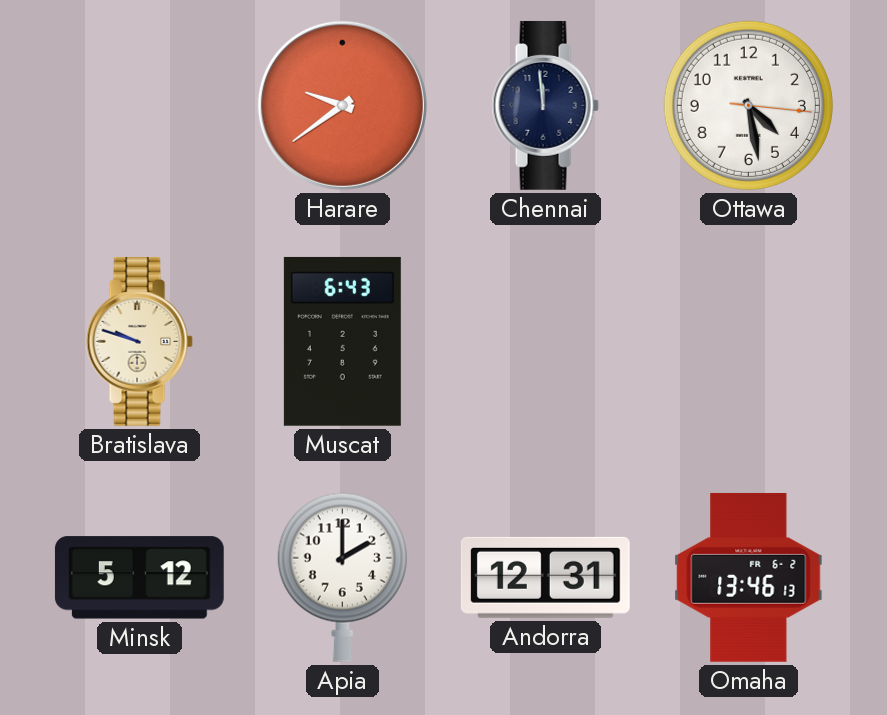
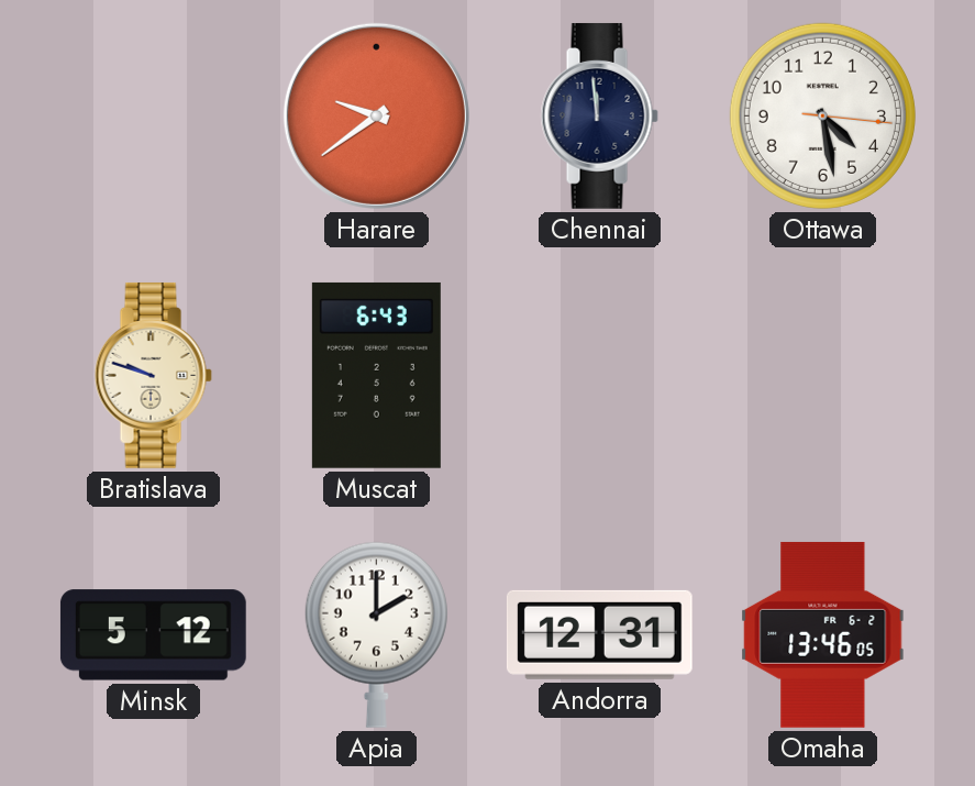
Omaha: 13:46:13 -> 13:46:05
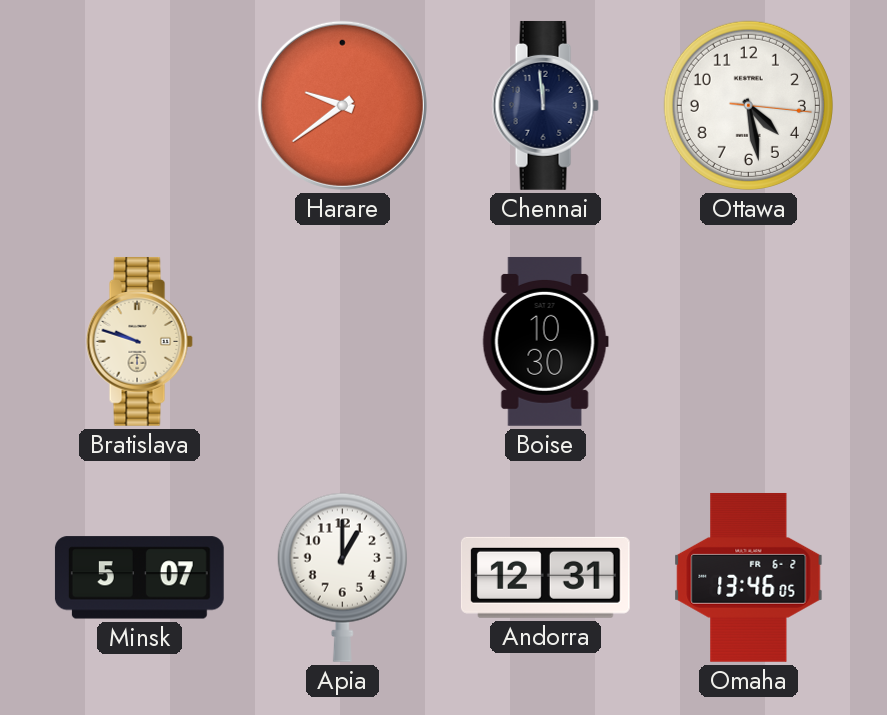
Muscat: 6:43 -> none
Boise: none -> 10:30
Minsk: 5:12 -> 5:07
Apia: 2:00 -> 1:00
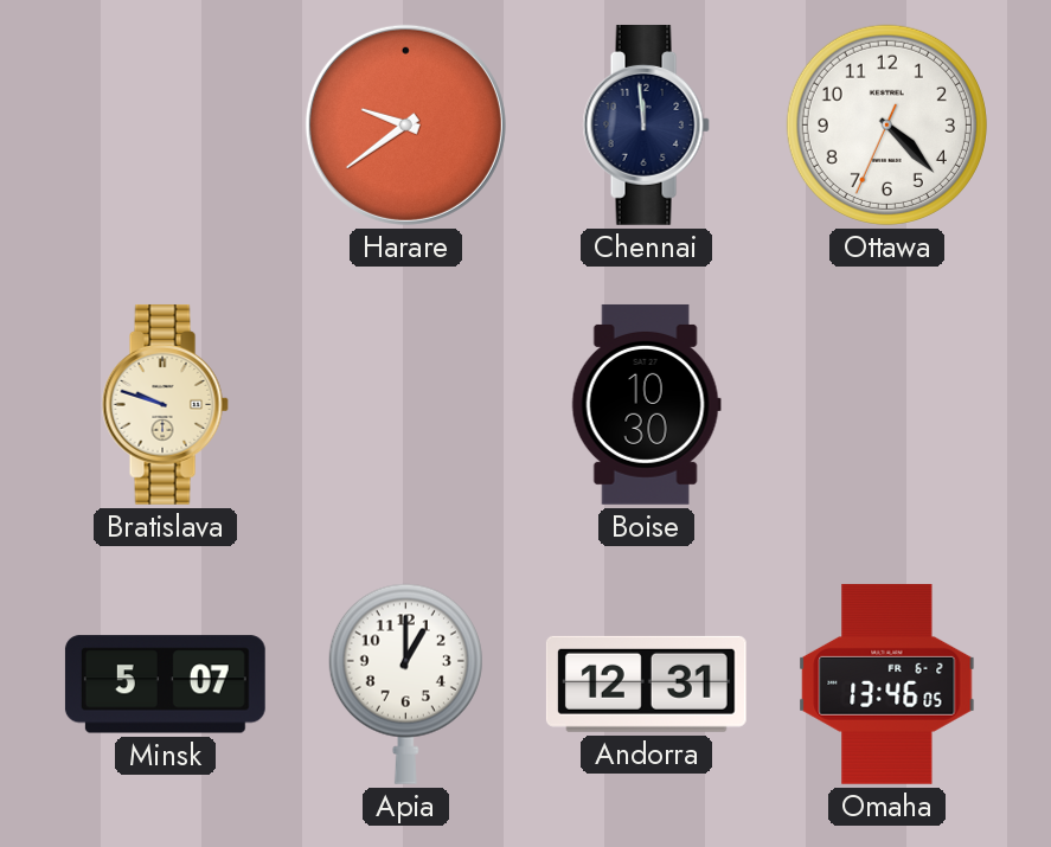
Ottawa: 4:28 -> 4:22
